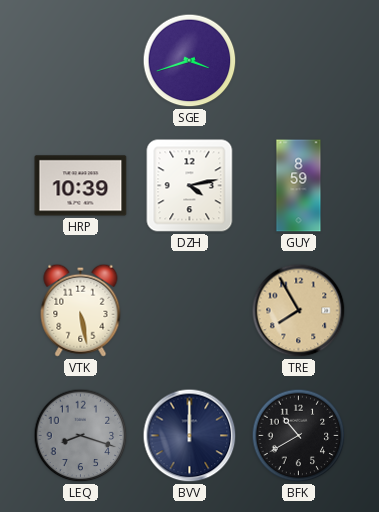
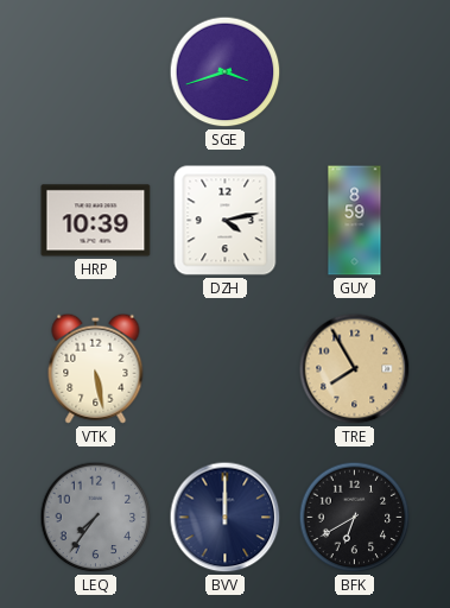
LEQ: 8:18 -> 7:36
BFK: 10:40 -> 6:40
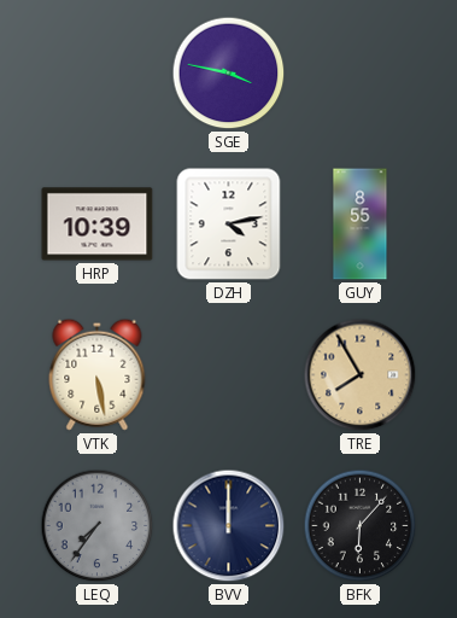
SGE: 3:42 -> 3:47
GUY: 8:59 -> 8:55
BFK: 6:40 -> 6:07
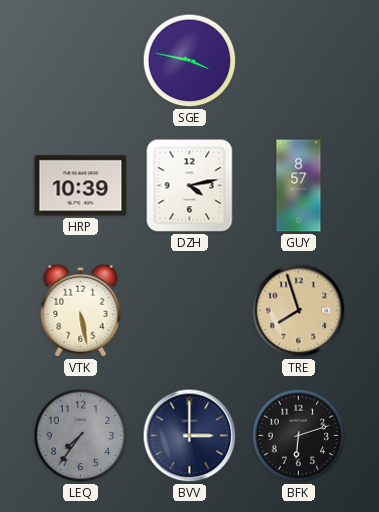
GUY: 8:55 -> 8:57
TRE: 7:55 -> 7:57
BVV: 12:00 -> 3:00
BFK: 6:07 -> 6:12
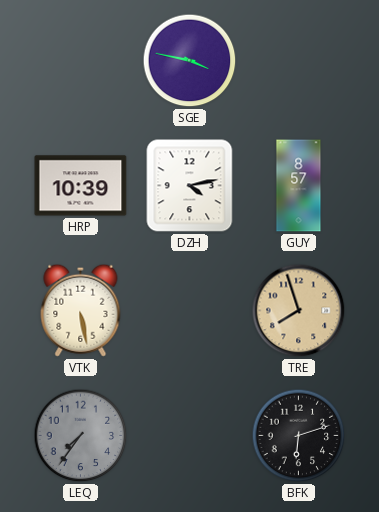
BVV: 3:00 -> none
